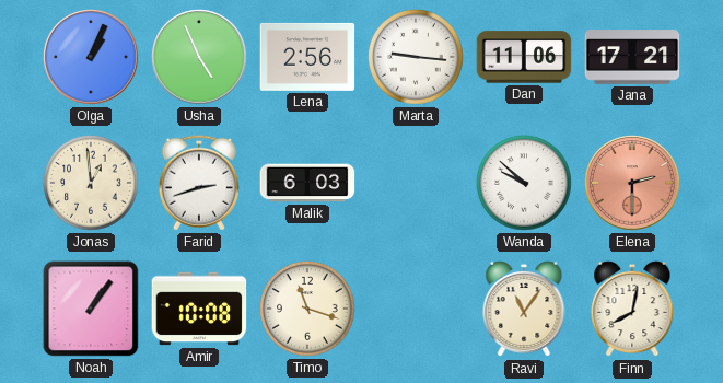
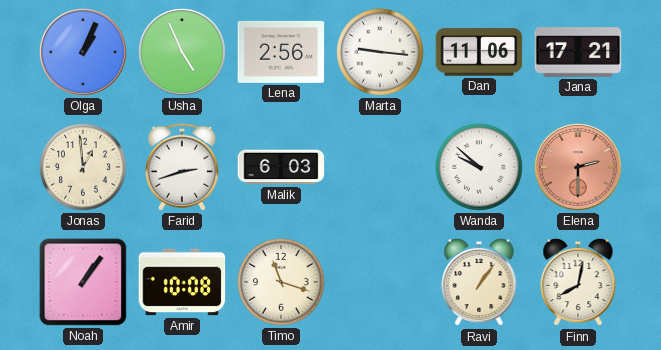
Ravi: 11:06 -> 1:06
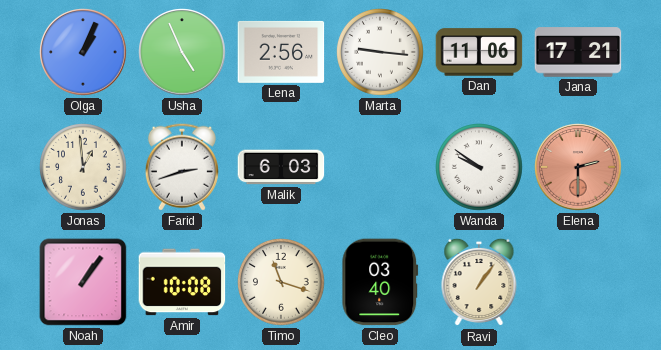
Wanda: 9:52 -> 9:51
Cleo: none -> 03:40
Finn: 8:02 -> none
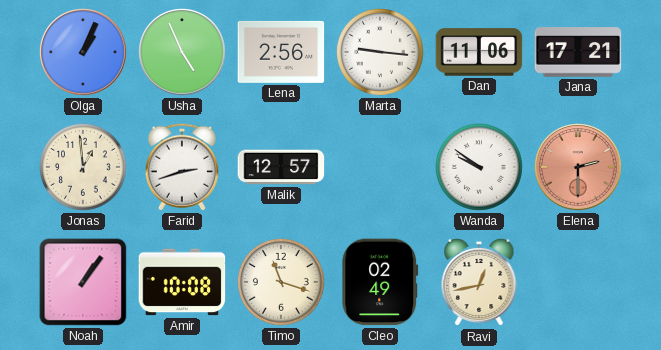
Malik: 6:03 -> 12:57
Cleo: 03:40 -> 02:49
Ravi: 1:06 -> 12:43
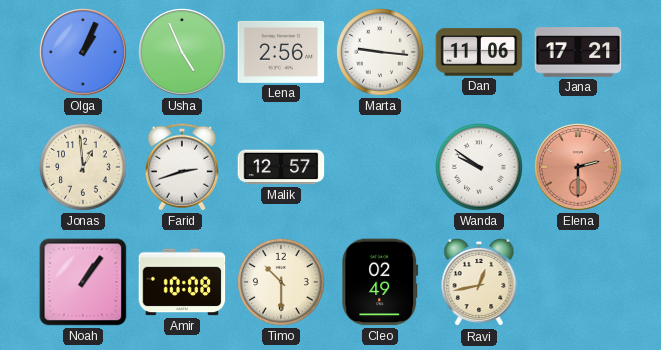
Timo: 11:18 -> 10:30
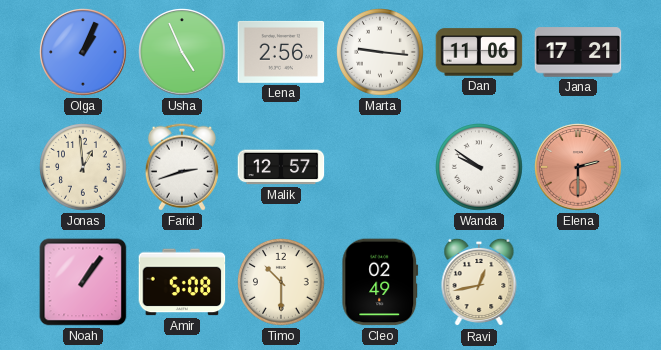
Amir: 10:08 -> 5:08
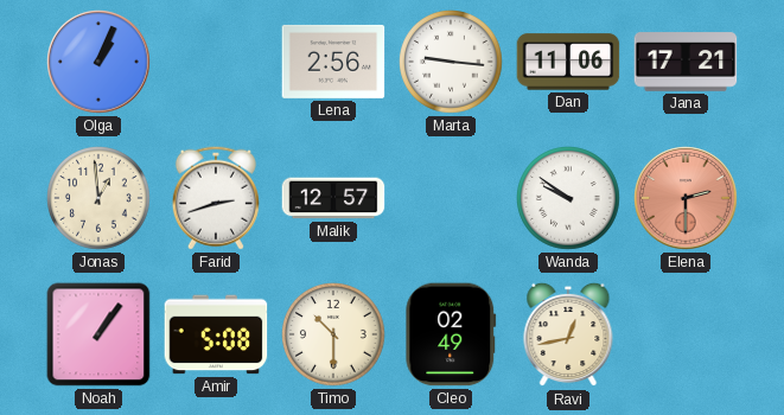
Usha: 4:56 -> none
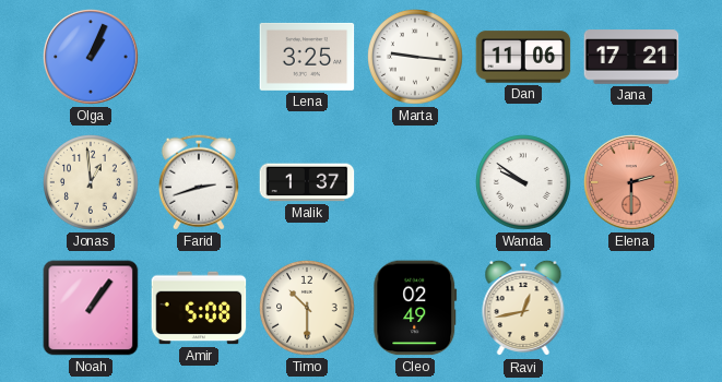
Lena: 2:56 -> 3:25
Malik: 12:57 -> 1:37
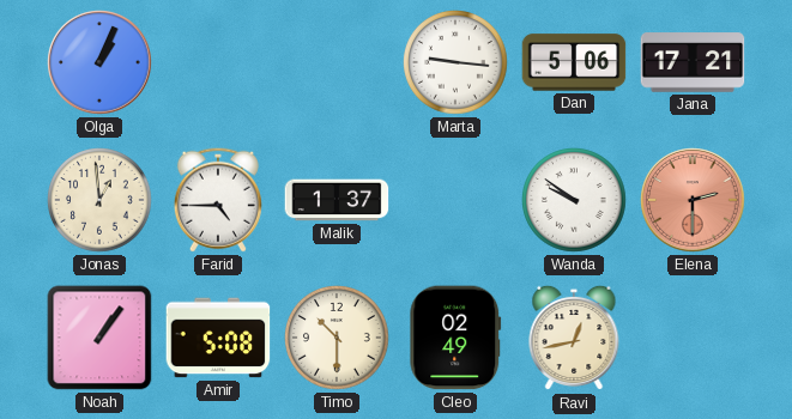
Lena: 3:25 -> none
Dan: 11:06 -> 5:06
Farid: 2:42 -> 4:45
